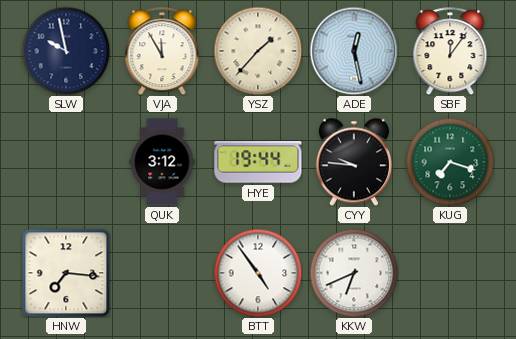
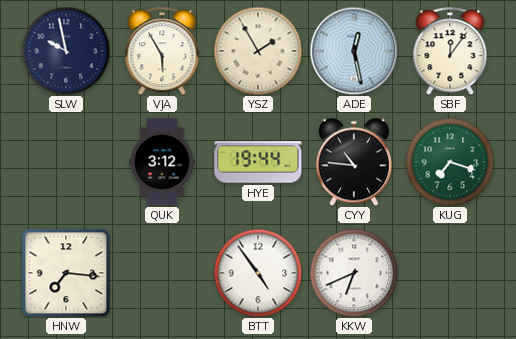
VJA: 11:55 -> 5:55
YSZ: 1:37 -> 1:55
CYY: 9:46 -> 10:46
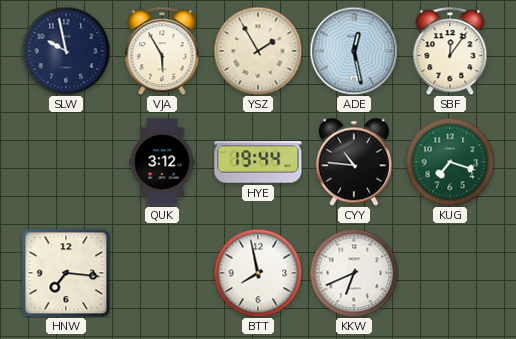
BTT: 4:54 -> 7:58
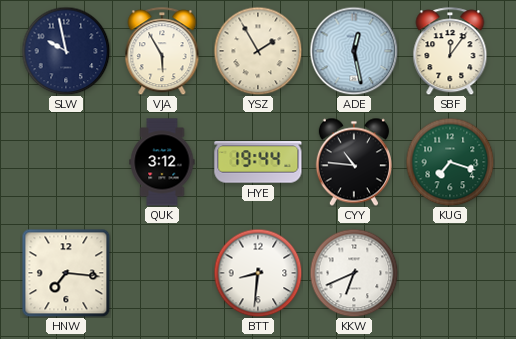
BTT: 7:58 -> 8:31
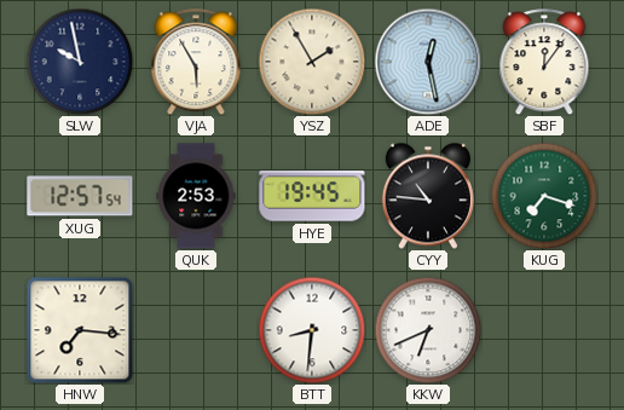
XUG: none -> 12:57
QUK: 3:12 -> 2:53
HYE: 19:44 -> 19:45
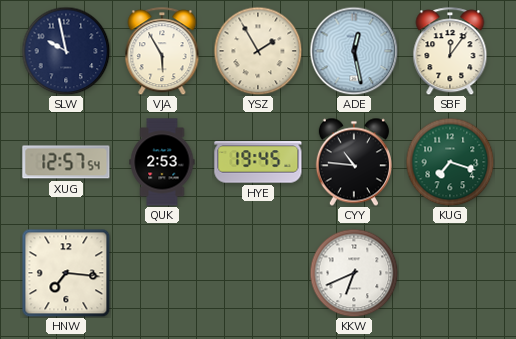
BTT: 8:31 -> none
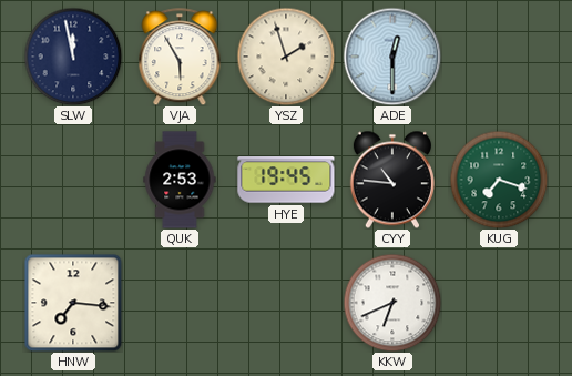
SLW: 9:58 -> 11:58
YSZ: 1:55 -> 1:57
ADE: 12:28 -> 12:30
SBF: 12:06 -> none
XUG: 12:57 -> none
